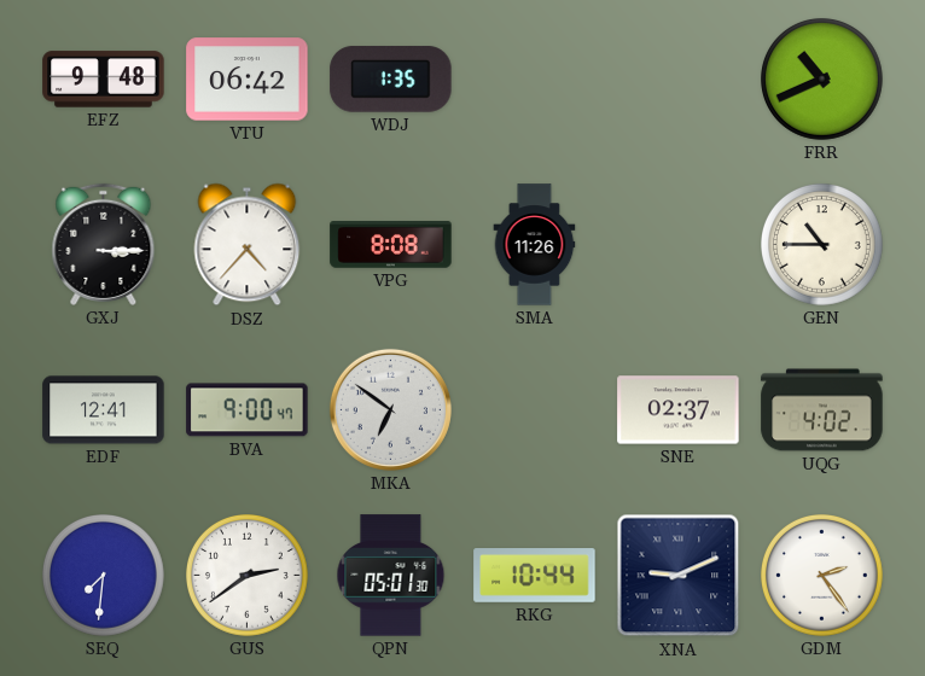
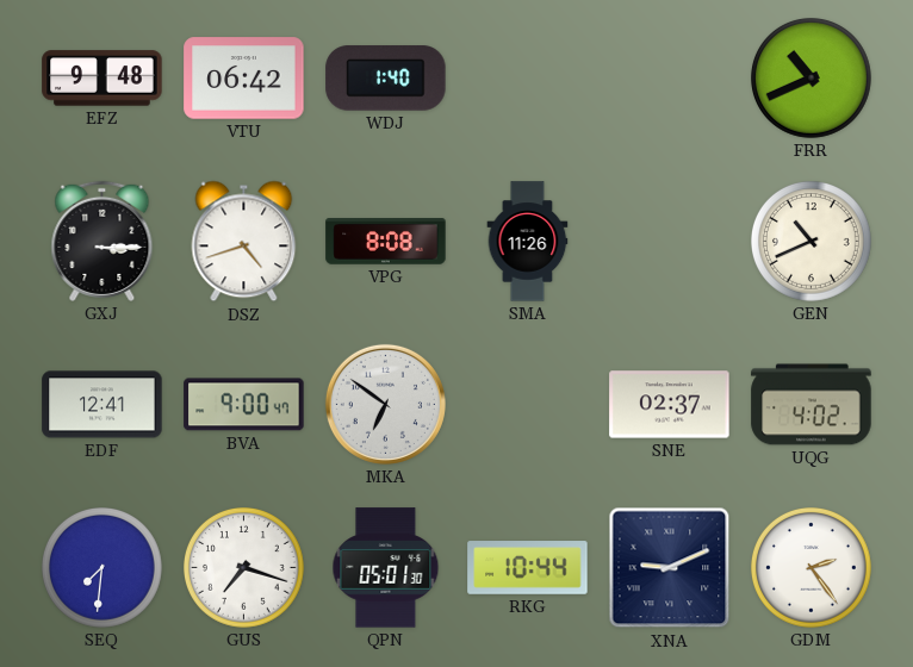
WDJ: 1:35 -> 1:40
DSZ: 4:37 -> 4:42
GEN: 10:45 -> 10:41
GUS: 2:39 -> 7:18
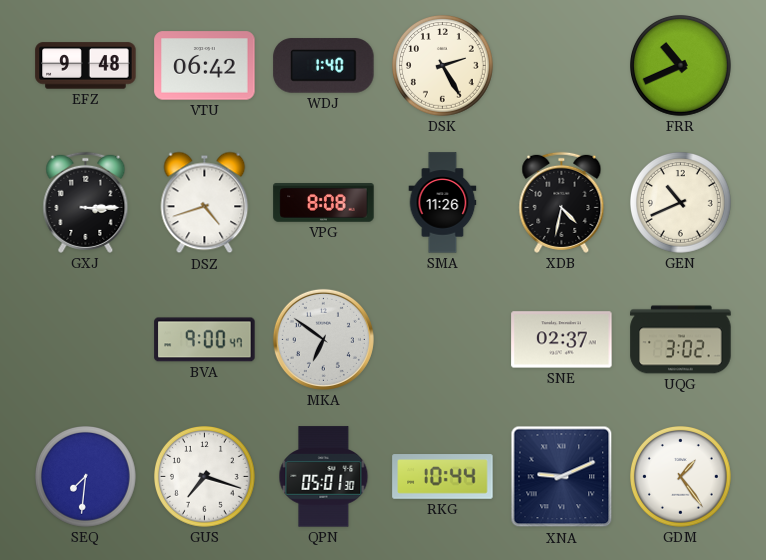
DSK: none -> 2:25
XDB: none -> 4:32
EDF: 12:41 -> none
UQG: 4:02 -> 3:02
GDM: 2:24 -> 1:24
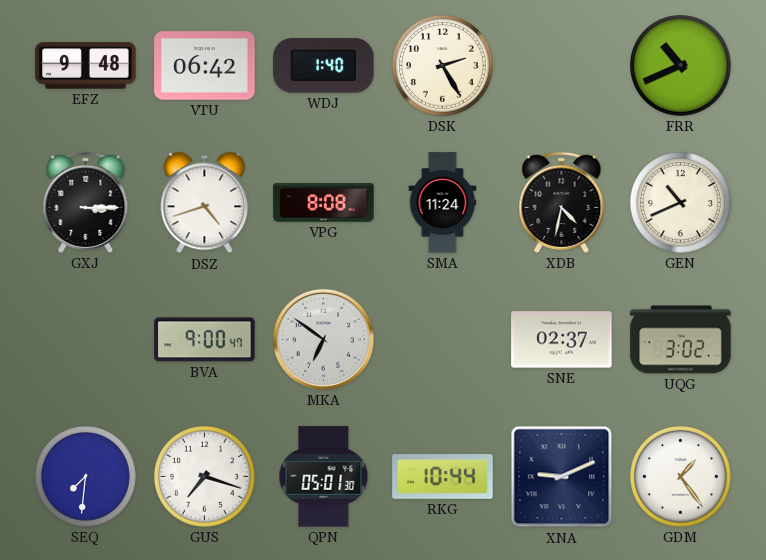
SMA: 11:26 -> 11:24
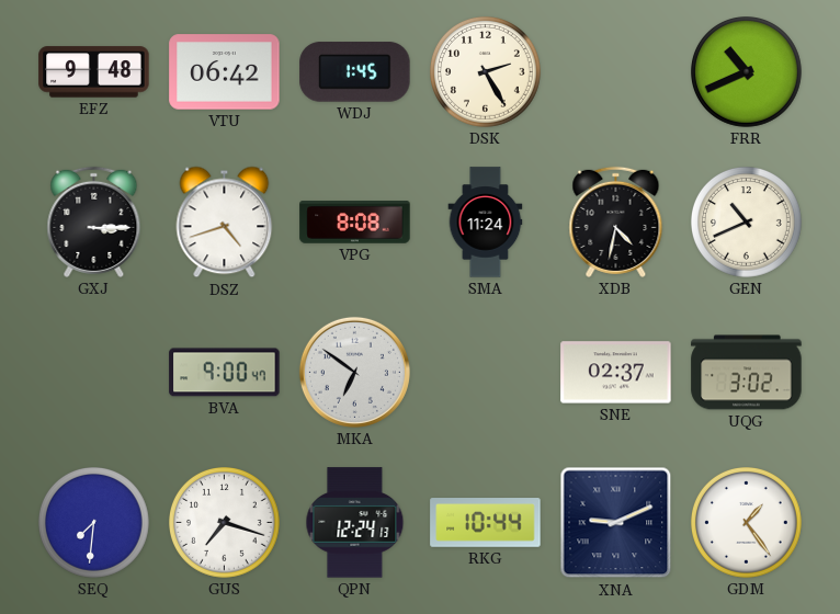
WDJ: 1:40 -> 1:45
QPN: 05:01 -> 12:24
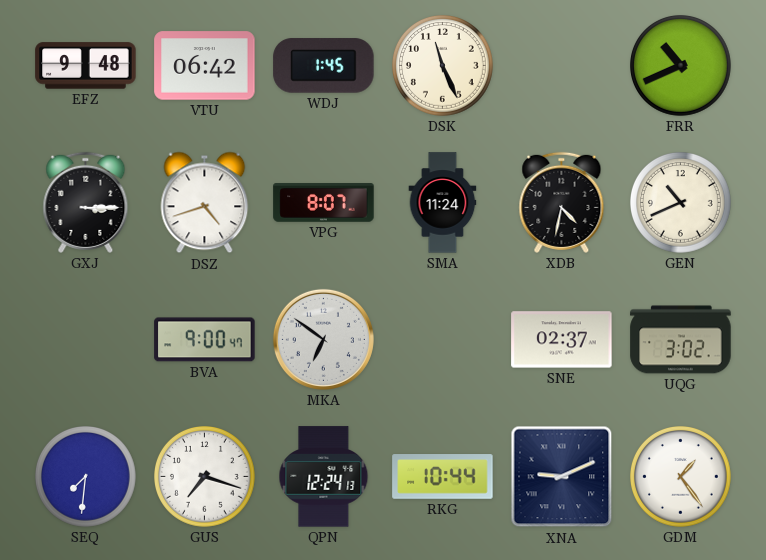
DSK: 2:25 -> 11:26
VPG: 8:08 -> 8:07
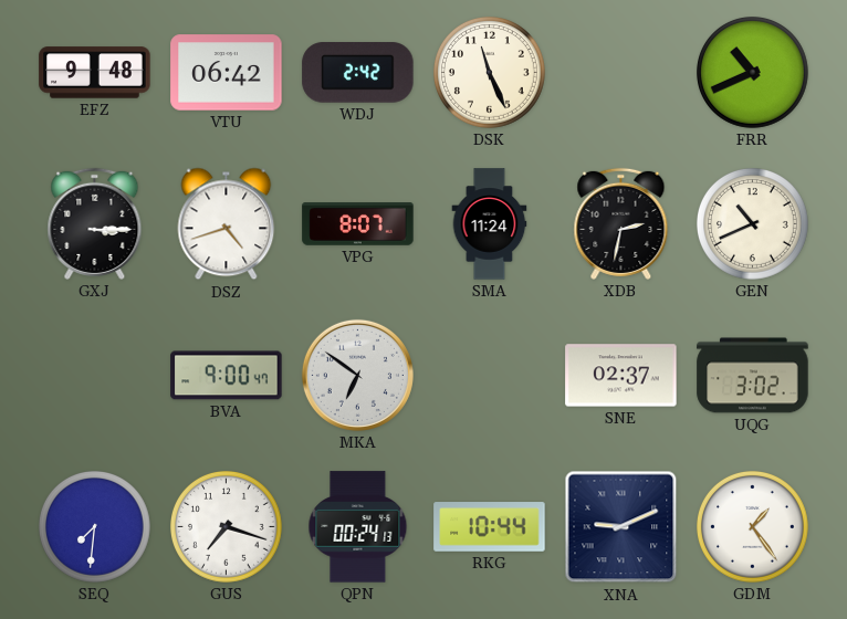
WDJ: 1:45 -> 2:42
XDB: 4:32 -> 2:32
QPN: 12:24 -> 00:24
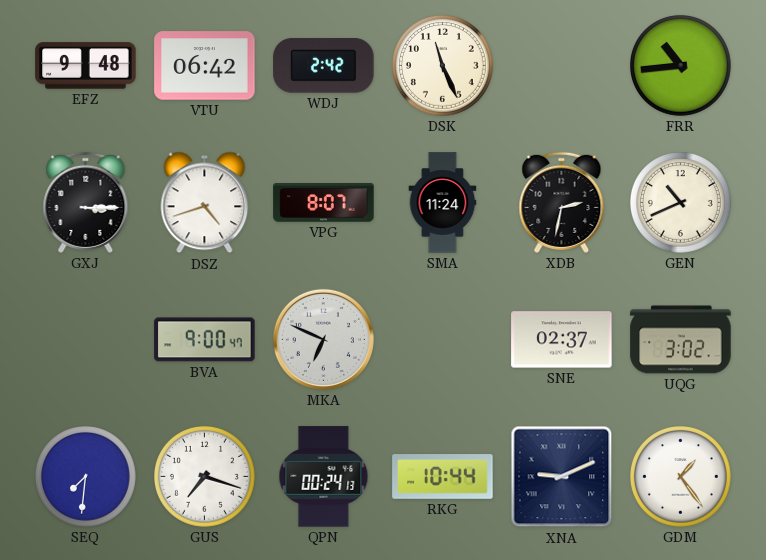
FRR: 10:41 -> 10:44
MKA: 6:51 -> 6:49
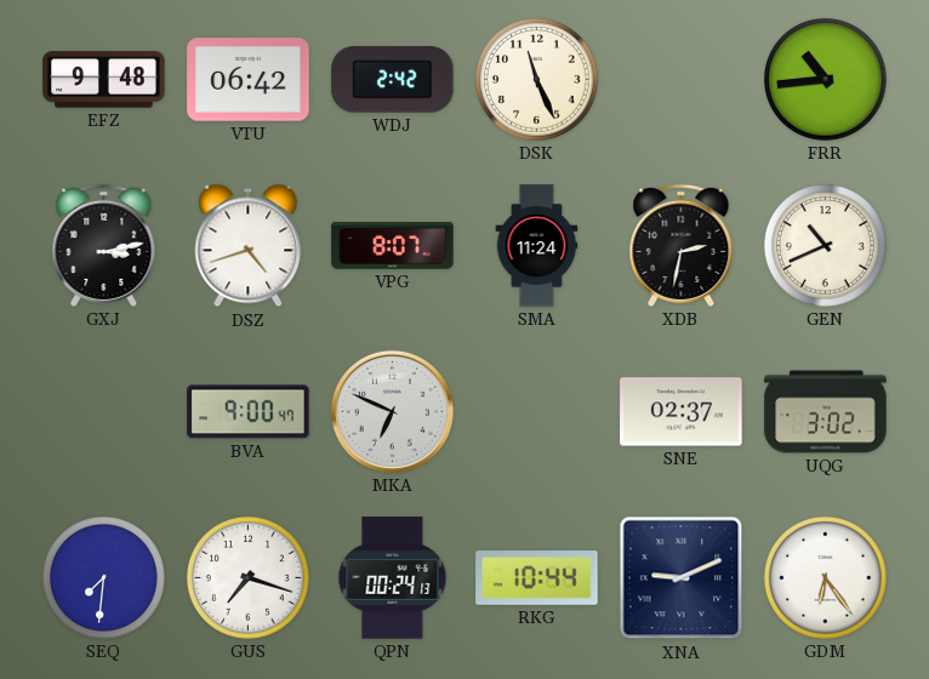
GXJ: 3:15 -> 3:13
GDM: 1:24 -> 6:24
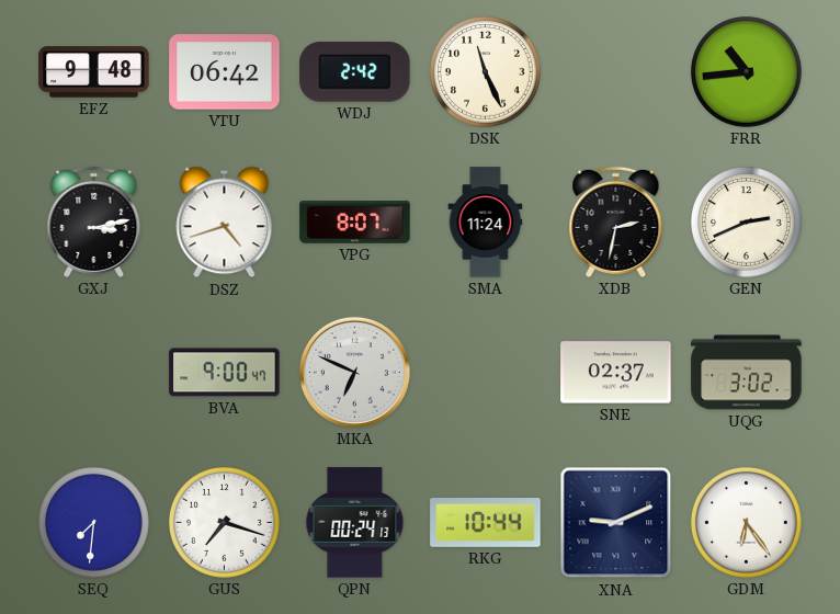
GEN: 10:41 -> 2:41
